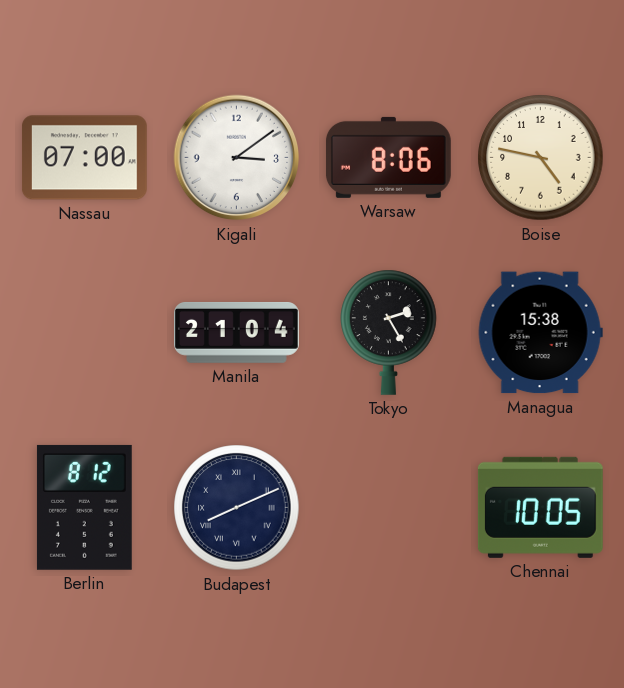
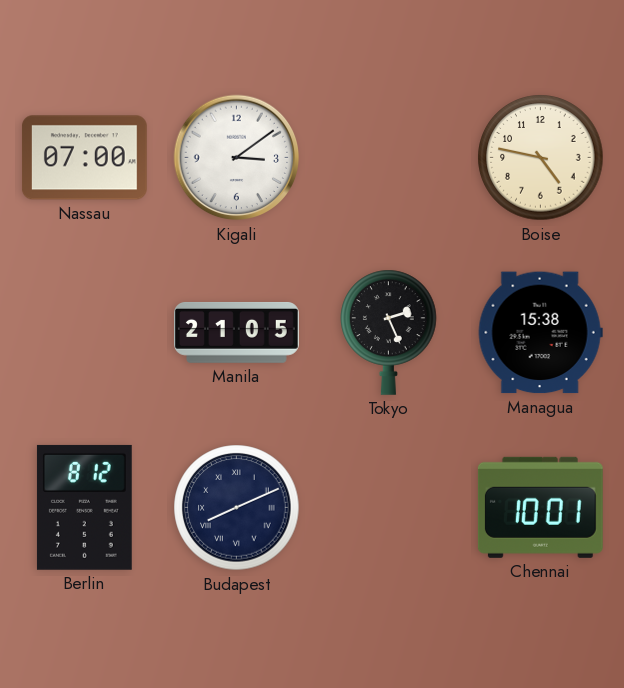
Warsaw: 8:06 -> none
Manila: 21:04 -> 21:05
Tokyo: 2:25 -> 2:26
Chennai: 10:05 -> 10:01
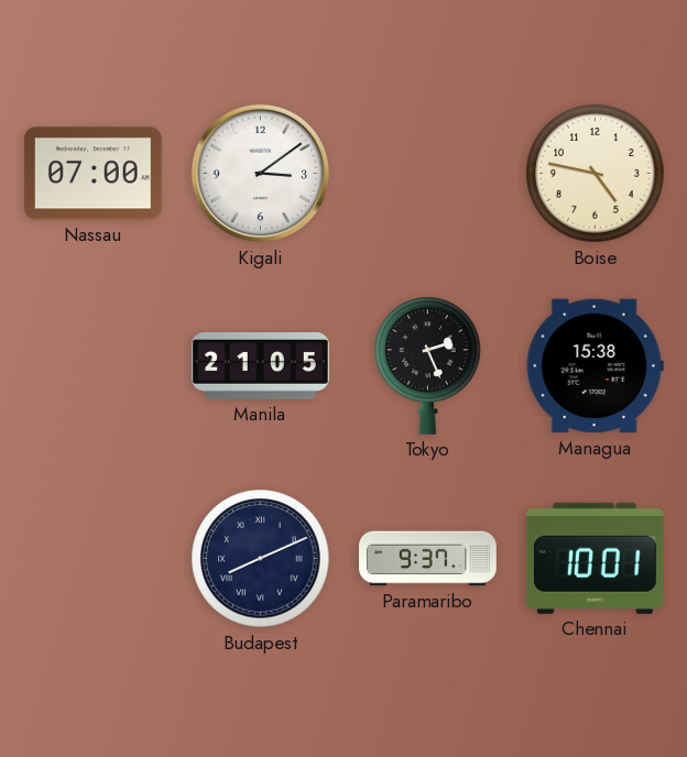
Berlin: 8:12 -> none
Paramaribo: none -> 9:37
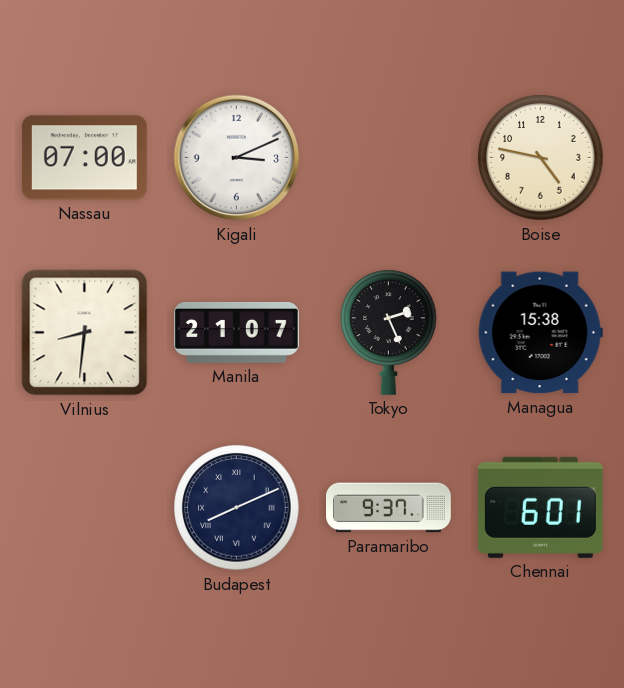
Kigali: 3:09 -> 3:11
Vilnius: none -> 8:31
Manila: 21:05 -> 21:07
Chennai: 10:01 -> 6:01
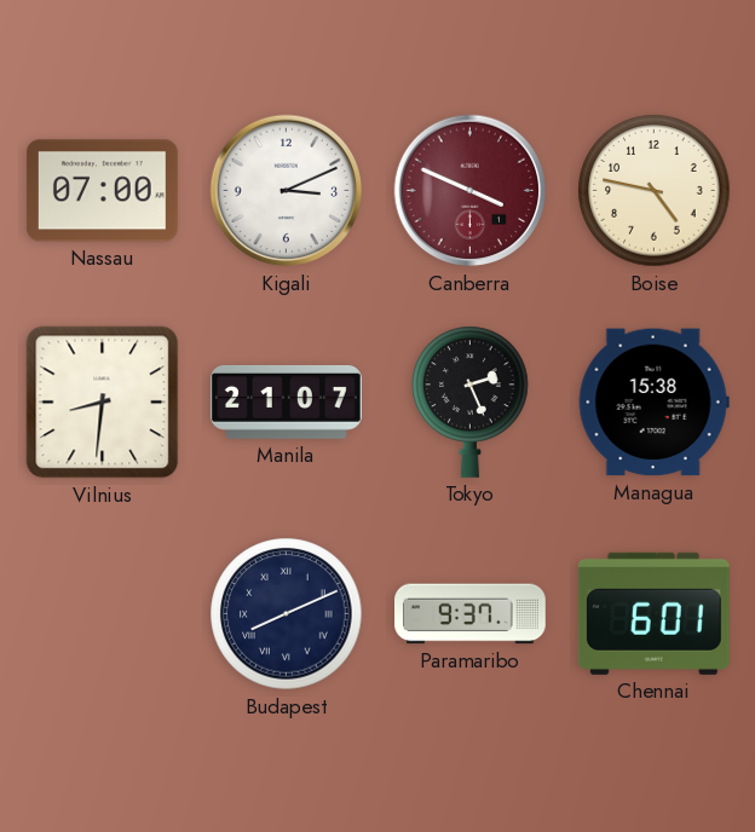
Canberra: none -> 3:49
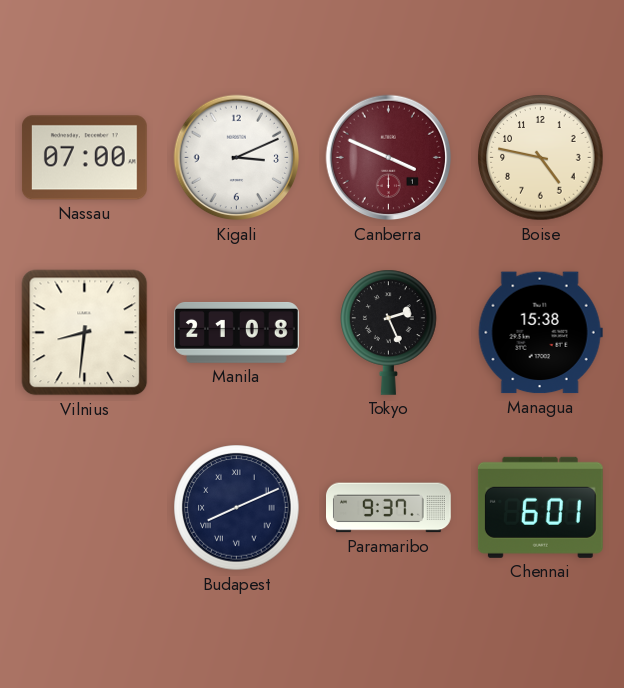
Manila: 21:07 -> 21:08
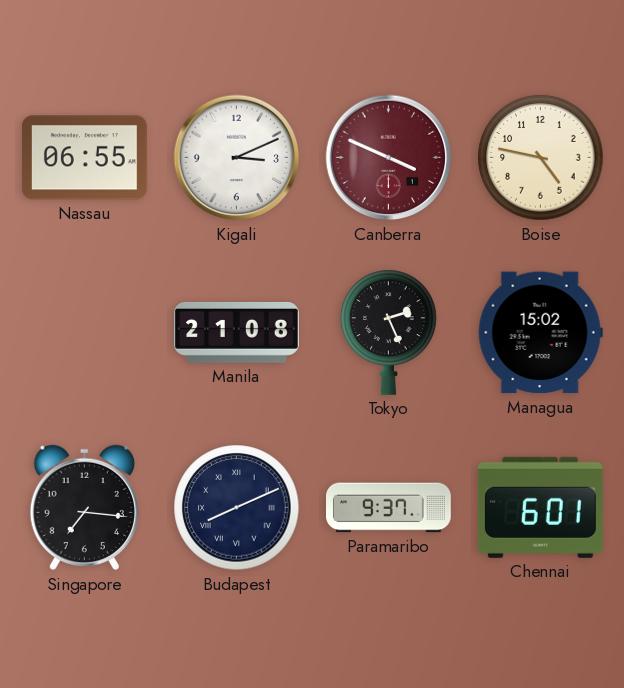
Nassau: 07:00 -> 06:55
Vilnius: 8:31 -> none
Managua: 15:38 -> 15:02
Singapore: none -> 7:16
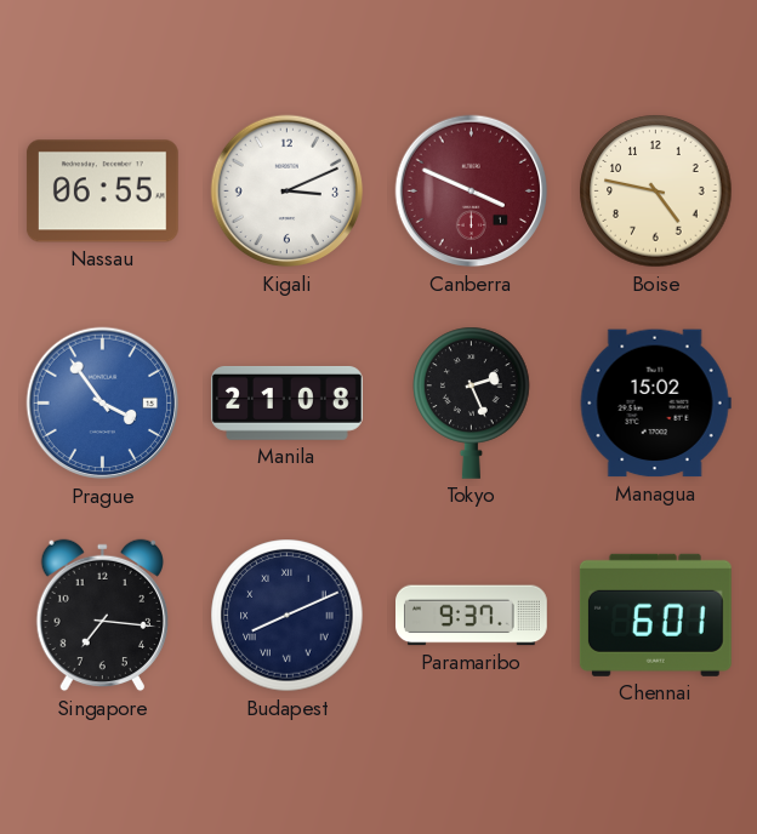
Prague: none -> 3:54
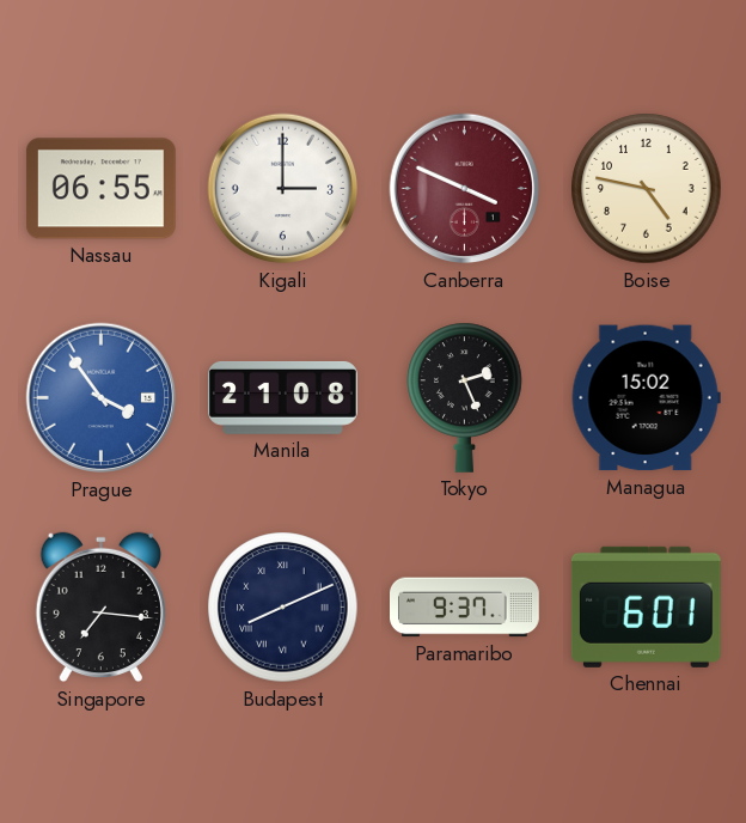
Kigali: 3:11 -> 3:00
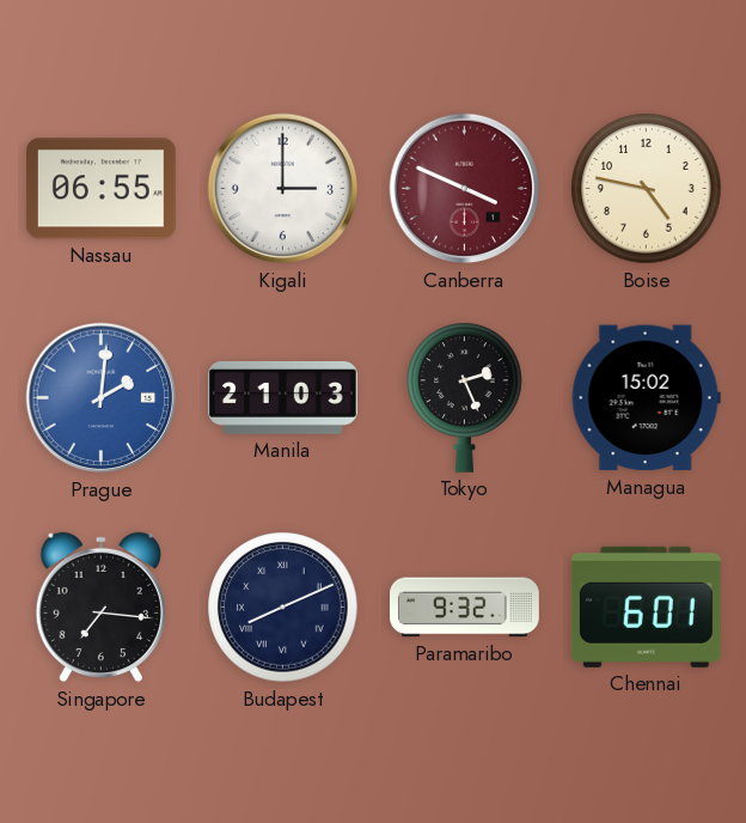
Prague: 3:54 -> 2:01
Manila: 21:08 -> 21:03
Paramaribo: 9:37 -> 9:32
